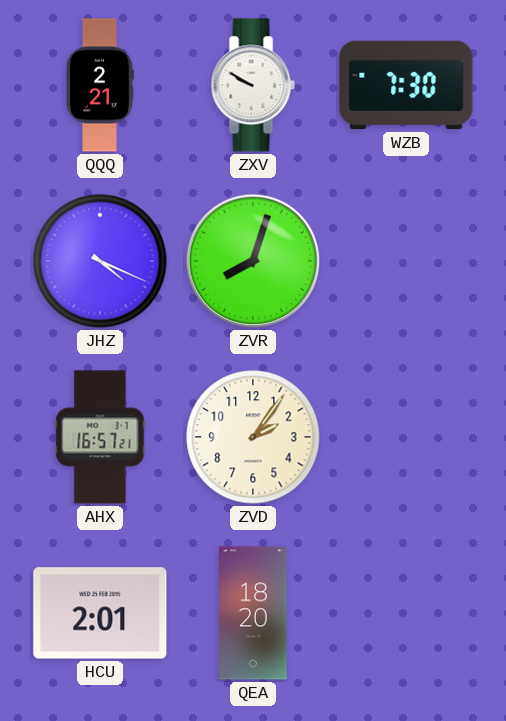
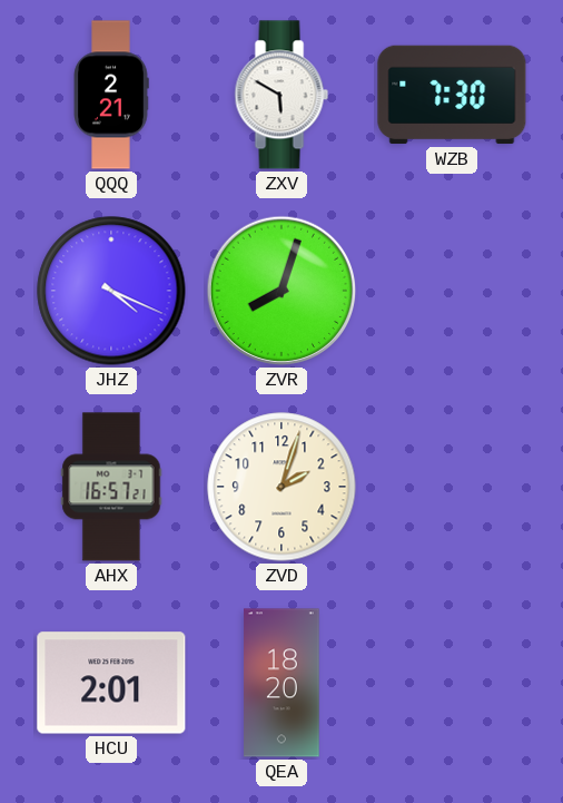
ZXV: 9:50 -> 5:50
ZVD: 2:06 -> 2:03
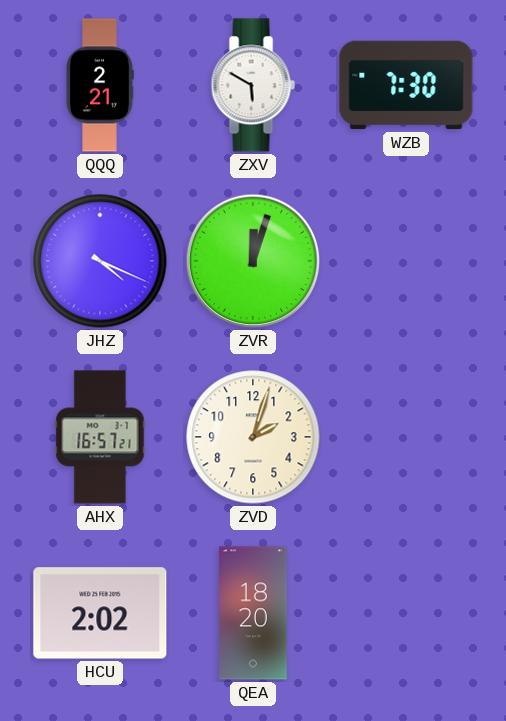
ZVR: 8:03 -> 12:03
HCU: 2:01 -> 2:02
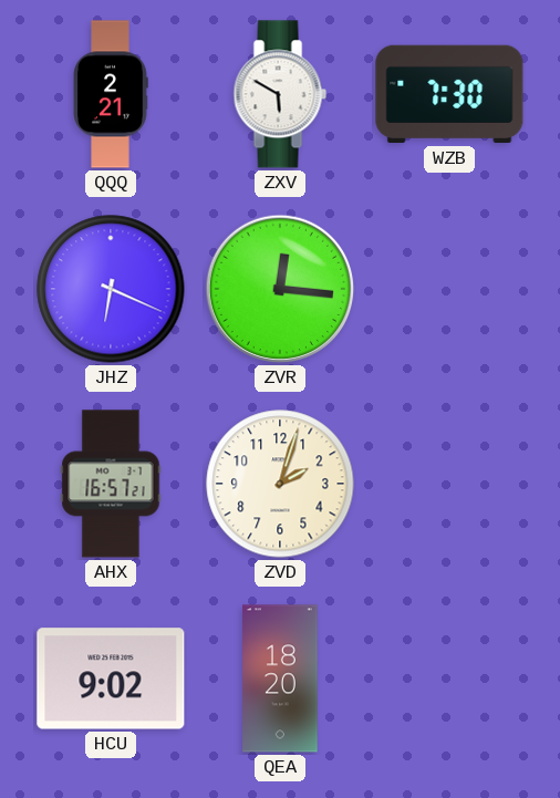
JHZ: 4:19 -> 6:19
ZVR: 12:03 -> 12:16
HCU: 2:02 -> 9:02
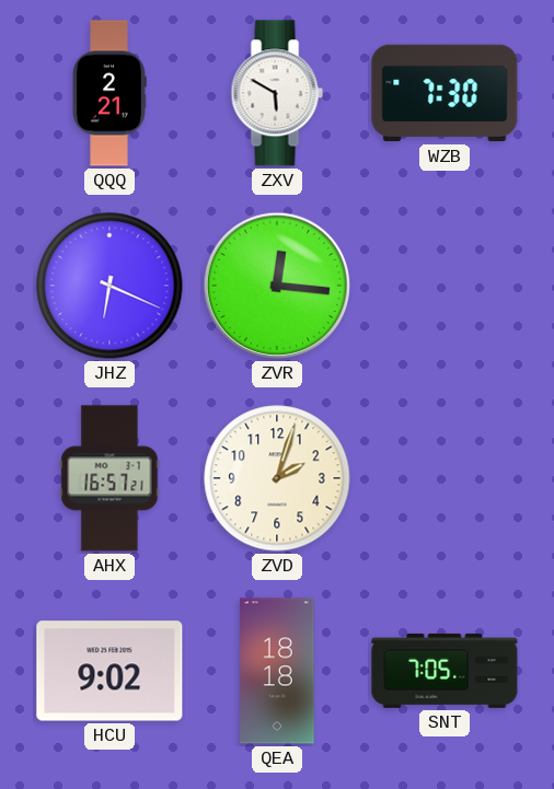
QEA: 18:20 -> 18:18
SNT: none -> 7:05
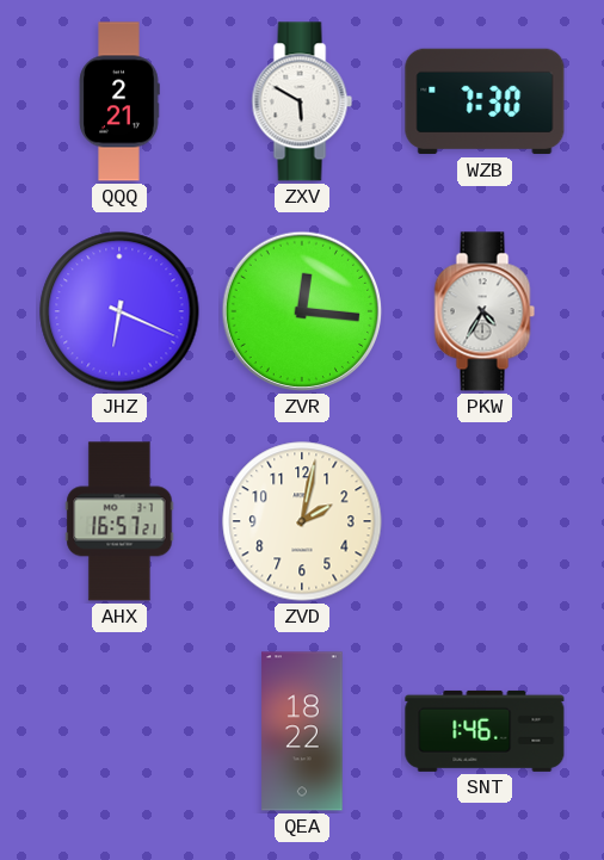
PKW: none -> 4:35
ZVD: 2:03 -> 2:02
HCU: 9:02 -> none
QEA: 18:18 -> 18:22
SNT: 7:05 -> 1:46
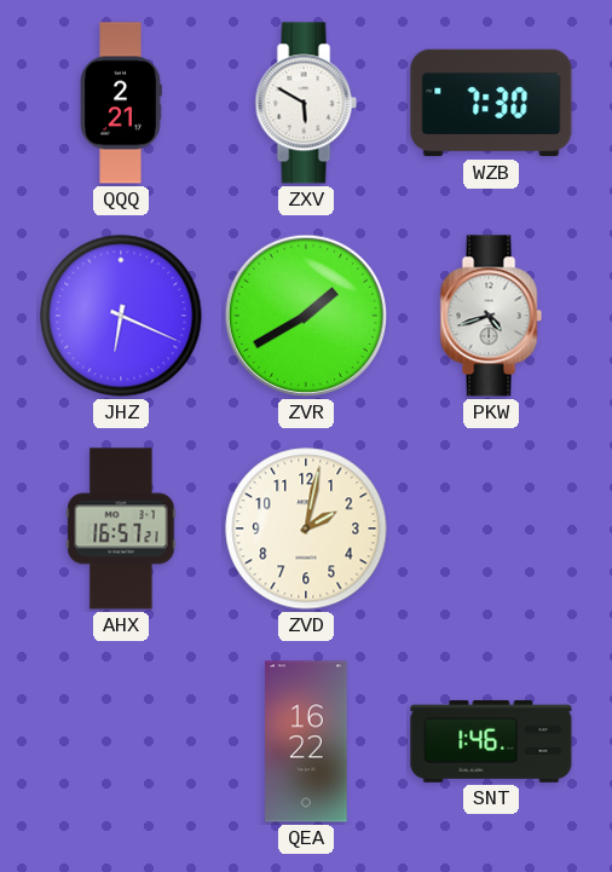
ZVR: 12:16 -> 1:40
PKW: 4:35 -> 4:42
QEA: 18:22 -> 16:22
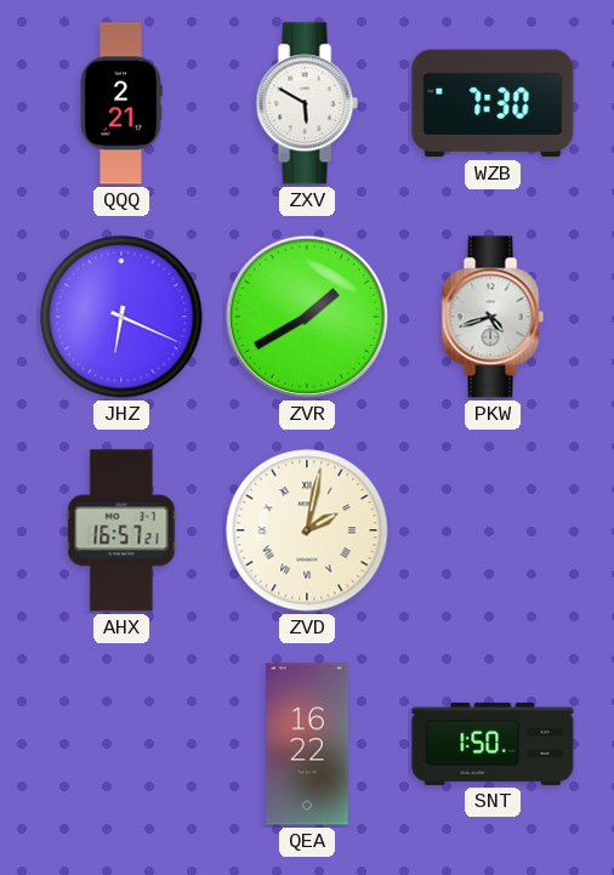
ZVD numerals: Arabic -> Roman
SNT: 1:46 -> 1:50
